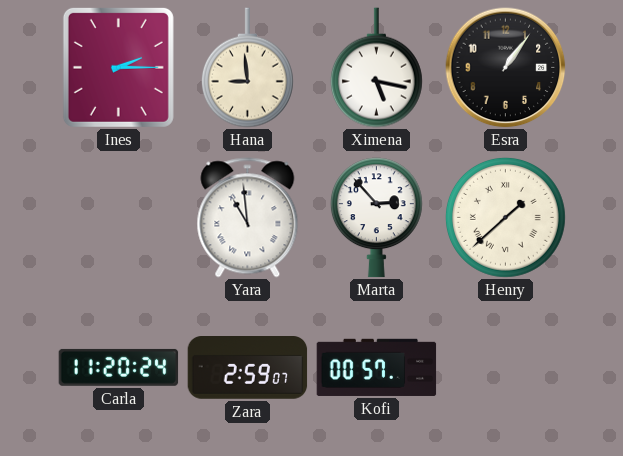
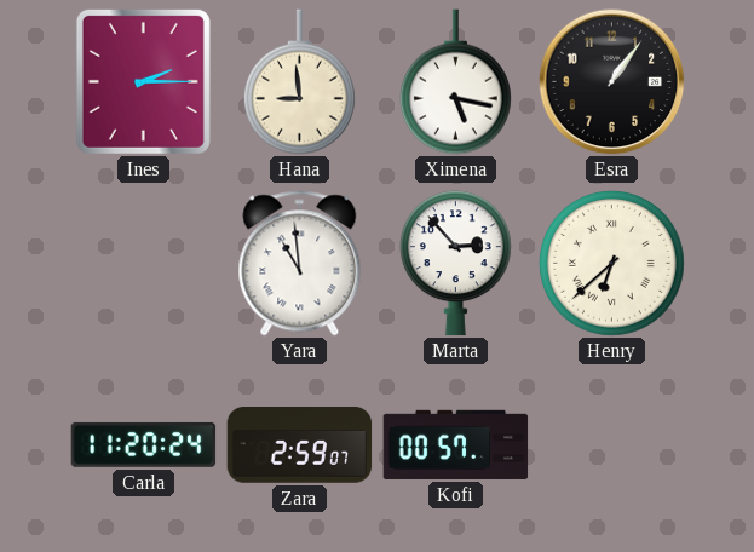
Henry: 1:38 -> 6:38
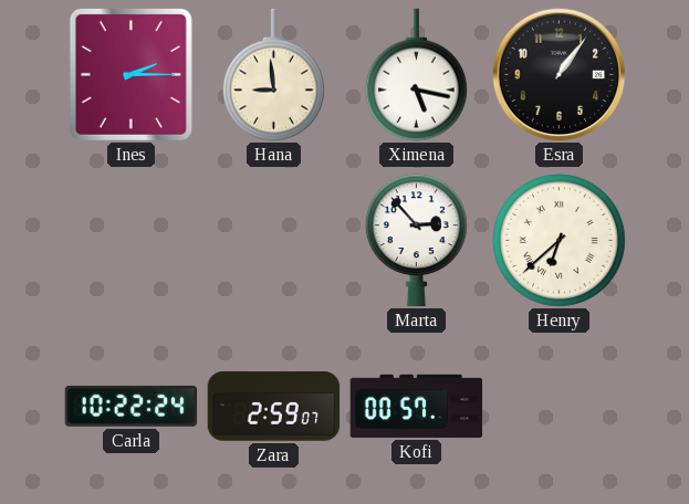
Yara: 10:59 -> none
Carla: 11:20 -> 10:22
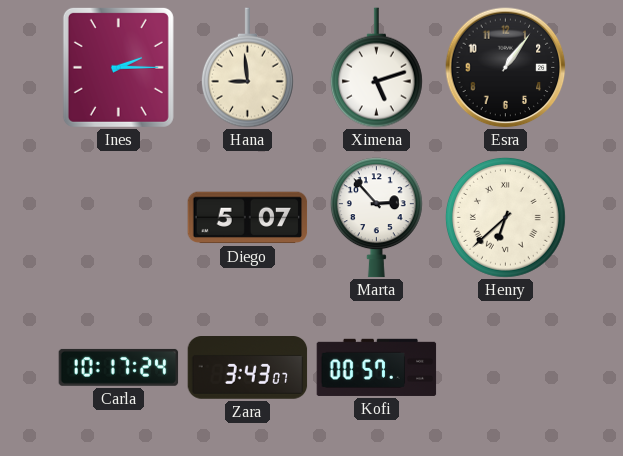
Ximena: 5:17 -> 5:12
Diego: none -> 5:07
Carla: 10:22 -> 10:17
Zara: 2:59 -> 3:43
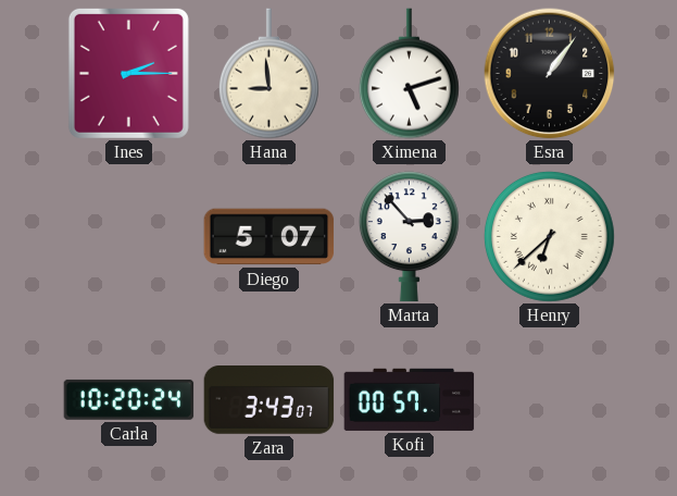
Carla: 10:17 -> 10:20
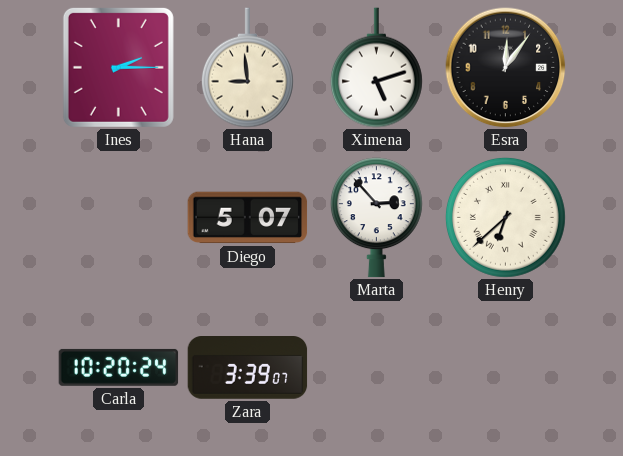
Esra: 1:06 -> 12:06
Zara: 3:43 -> 3:39
Kofi: 00:57 -> none
